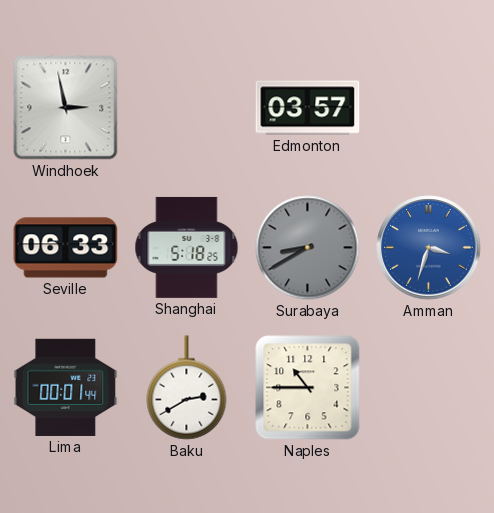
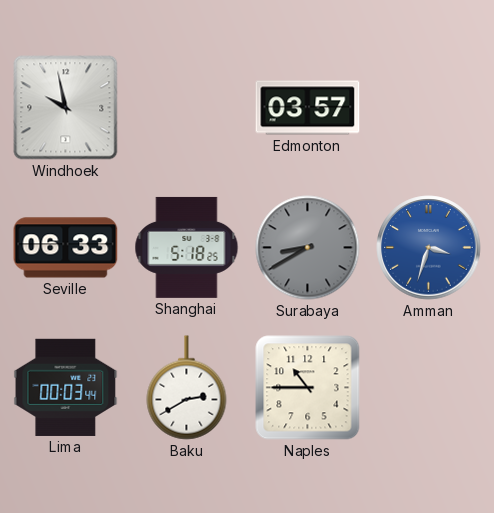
Windhoek: 2:58 -> 9:58
Lima: 00:01 -> 00:03
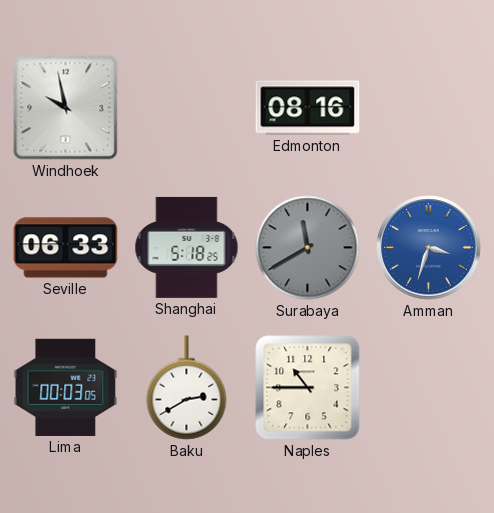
Edmonton: 03:57 -> 08:16
Surabaya: 8:40 -> 11:40
Lima: 00:03:44 -> 00:03:05
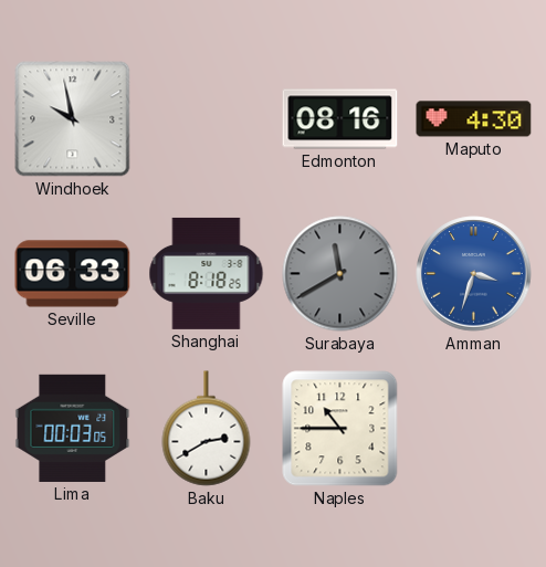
Maputo: none -> 4:30
Shanghai: 5:18 -> 8:18
